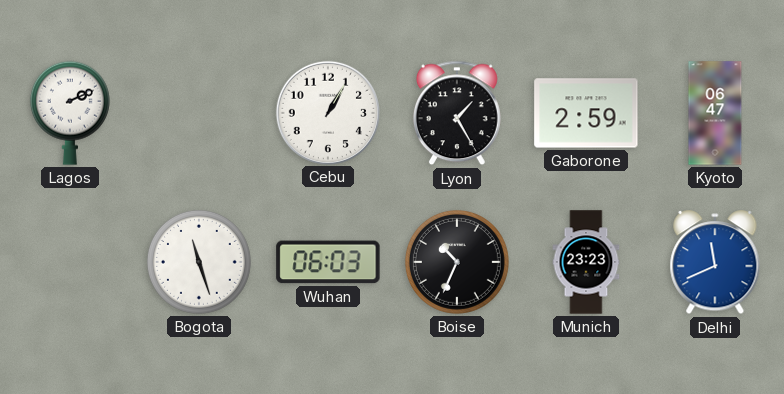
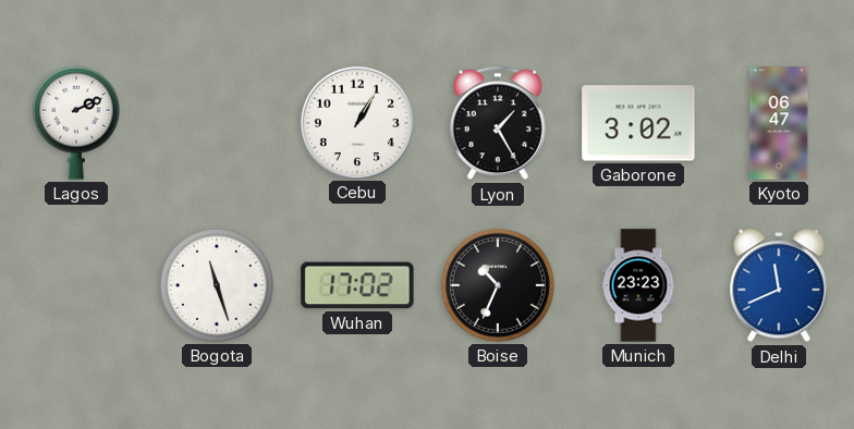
Gaborone: 2:59 -> 3:02
Wuhan: 06:03 -> 17:02
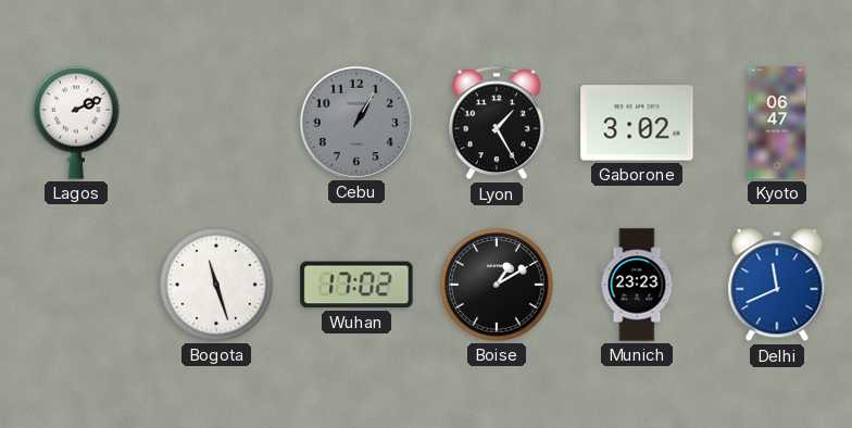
Cebu dial: white -> grey
Boise: 10:34 -> 1:10
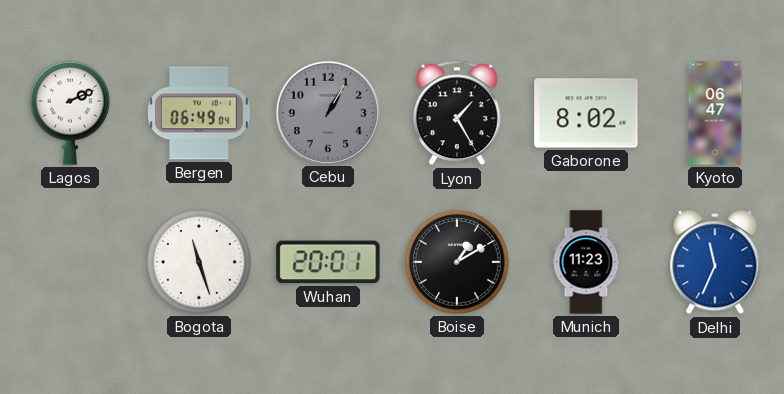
Bergen: none -> 06:49
Gaborone: 3:02 -> 8:02
Wuhan: 17:02 -> 20:01
Munich: 23:23 -> 11:23
Delhi: 11:41 -> 11:34
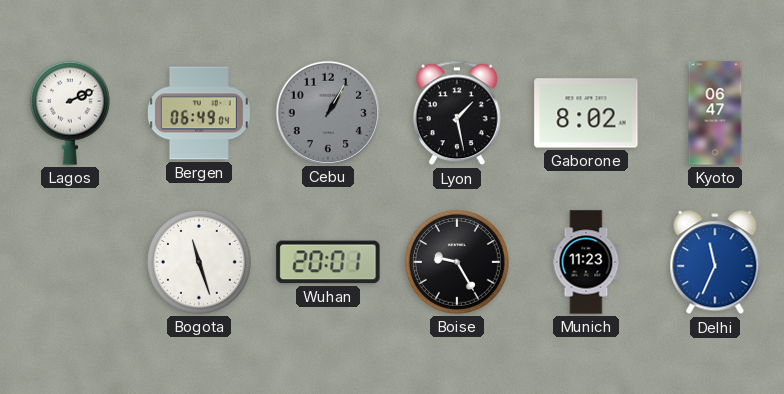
Lyon: 1:25 -> 1:28
Boise: 1:10 -> 9:25
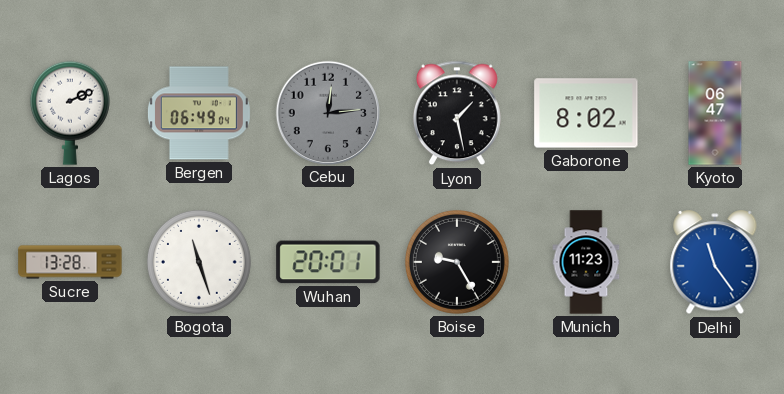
Cebu: 1:05 -> 12:14
Sucre: none -> 13:28
Delhi: 11:34 -> 11:24
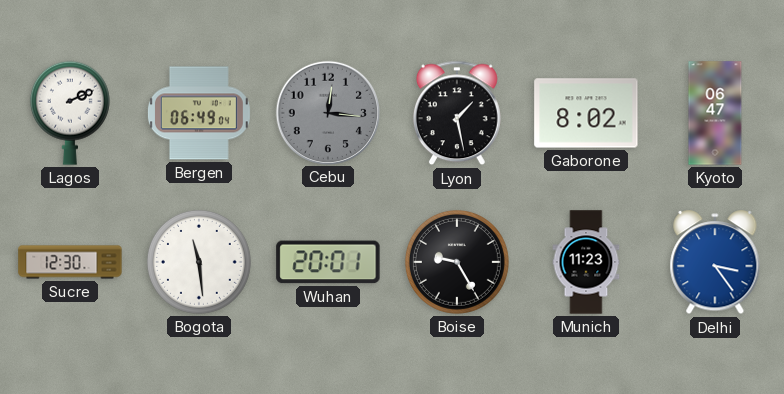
Cebu: 12:14 -> 12:16
Sucre: 13:28 -> 12:30
Bogota: 11:27 -> 11:29
Delhi: 11:24 -> 3:24
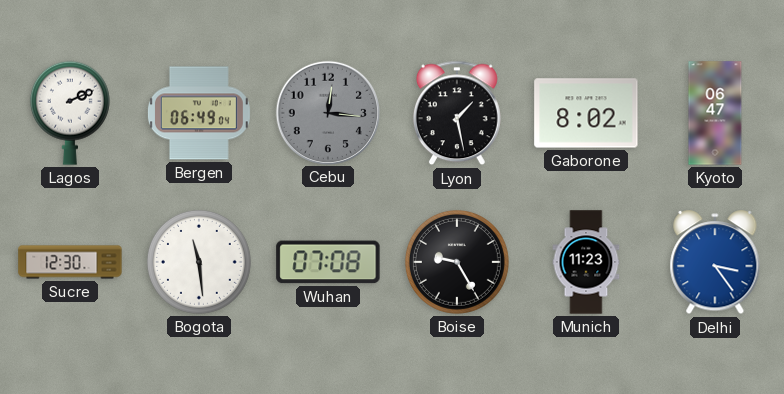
Wuhan: 20:01 -> 07:08
